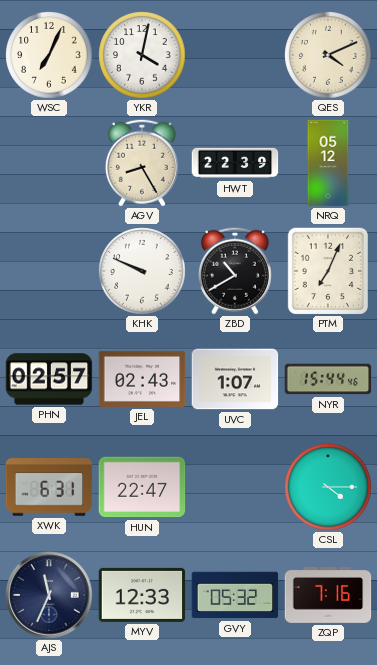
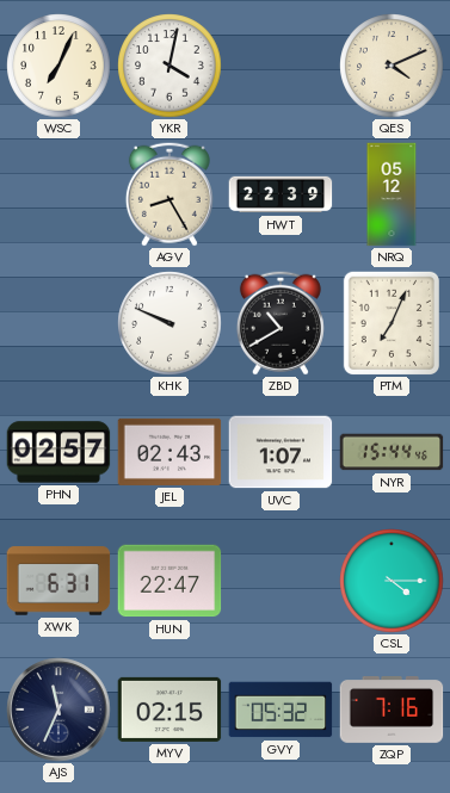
MYV: 12:33 -> 02:15
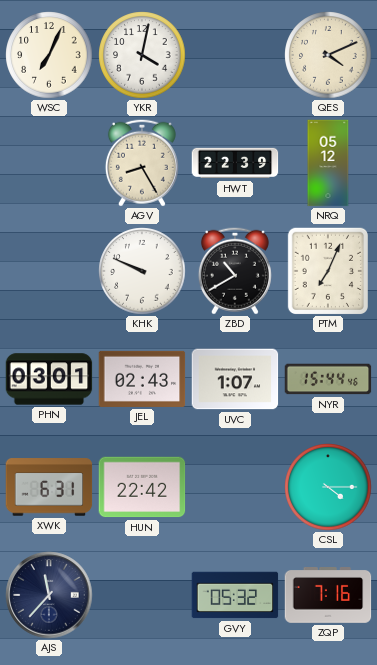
PHN: 02:57 -> 03:01
HUN: 22:47 -> 22:42
AJS: 11:34 -> 11:37
MYV: 02:15 -> none
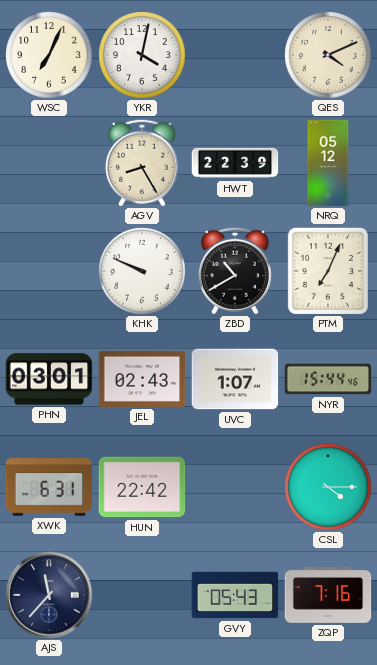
GVY: 05:32 -> 05:43
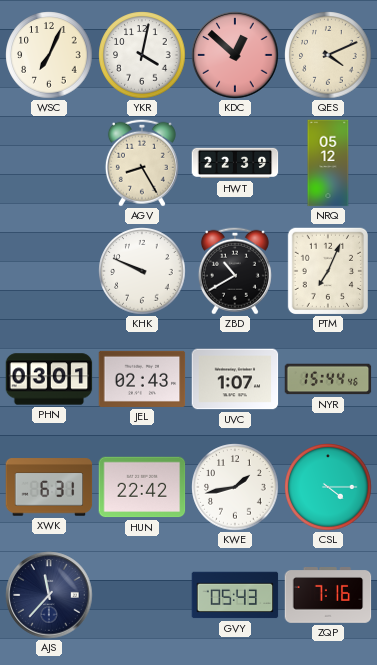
KDC: none -> 12:52
KWE: none -> 1:43
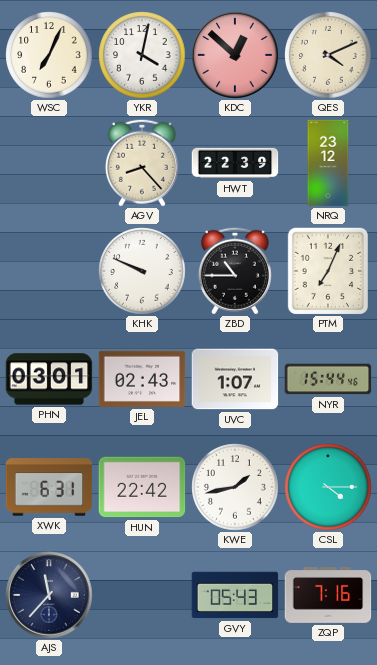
AGV: 8:25 -> 8:23
NRQ: 05:12 -> 23:12
ZBD: 10:40 -> 10:45
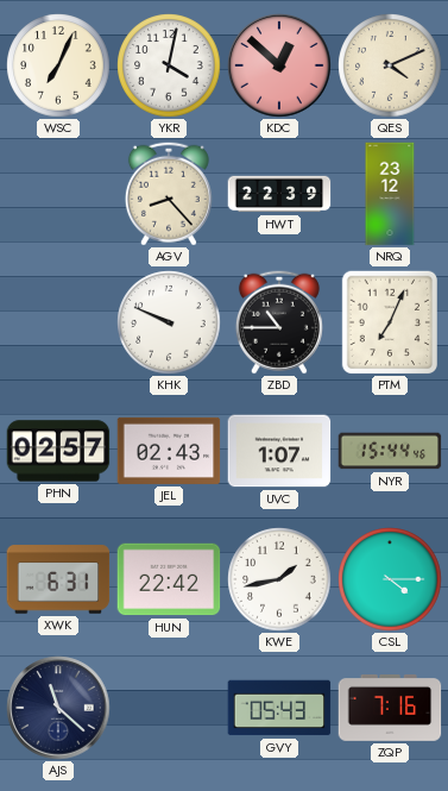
PHN: 03:01 -> 02:57
AJS: 11:37 -> 11:22
